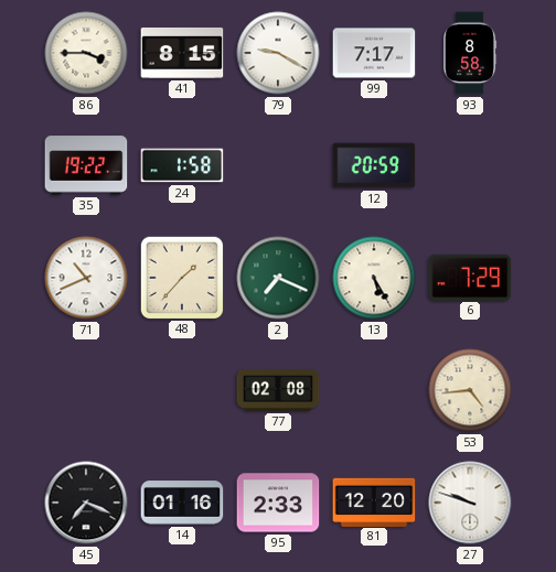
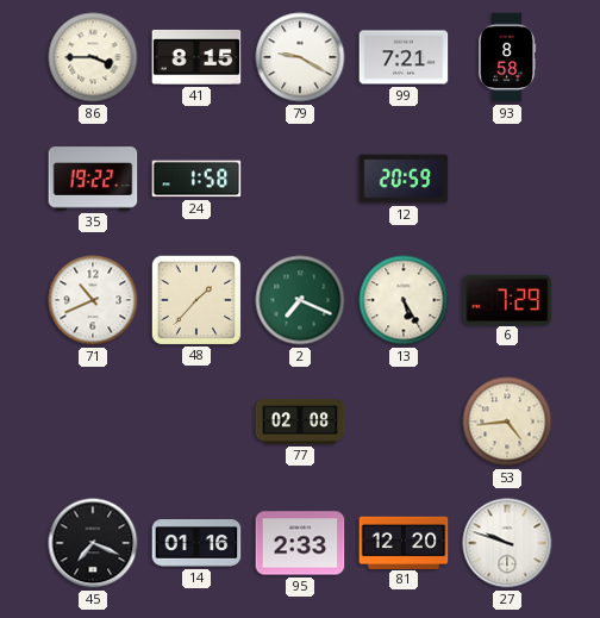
99: 7:17 -> 7:21
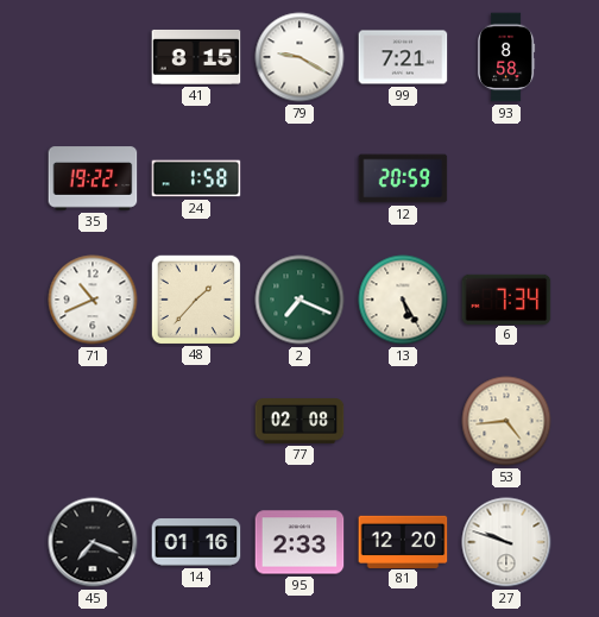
86: 3:45 -> none
6: 7:29 -> 7:34
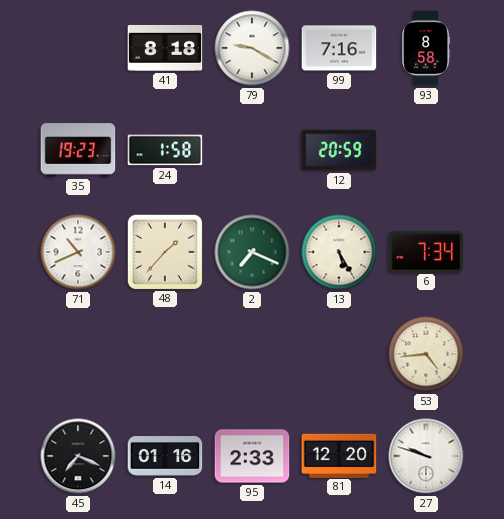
41: 8:15 -> 8:18
99: 7:21 -> 7:16
35: 19:22 -> 19:23
77: 02:08 -> none
